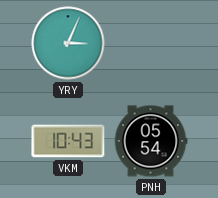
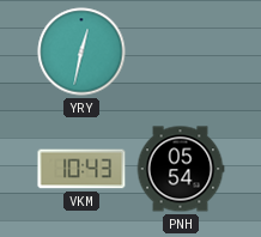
YRY: 3:04 -> 12:32
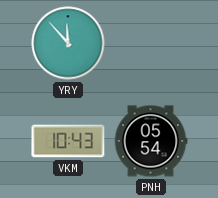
YRY: 12:32 -> 11:53
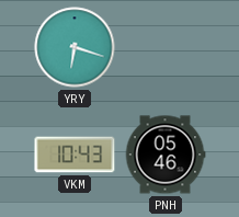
YRY: 11:53 -> 6:18
PNH: 05:54 -> 05:46
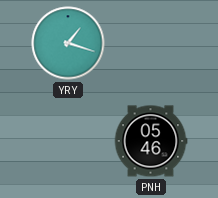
YRY: 6:18 -> 1:18
VKM: 10:43 -> none
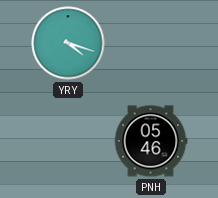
YRY: 1:18 -> 4:18
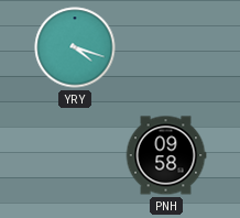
PNH: 05:46 -> 09:58
